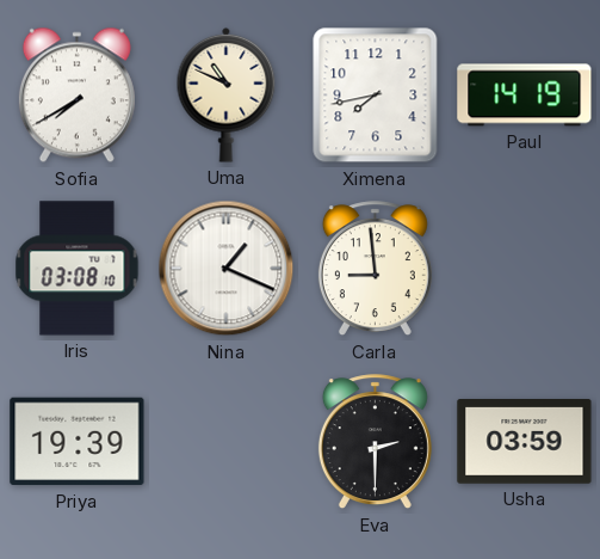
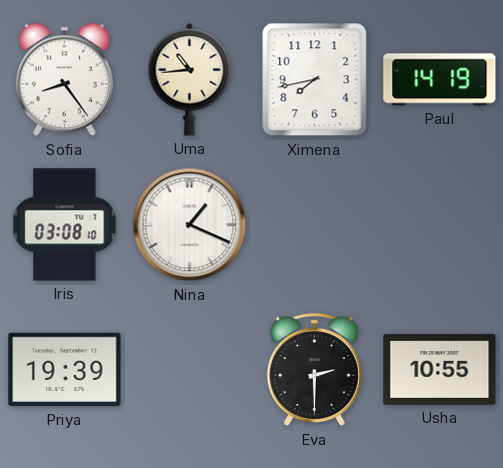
Sofia: 7:40 -> 8:24
Uma: 10:49 -> 10:44
Carla: 8:59 -> none
Usha: 03:59 -> 10:55
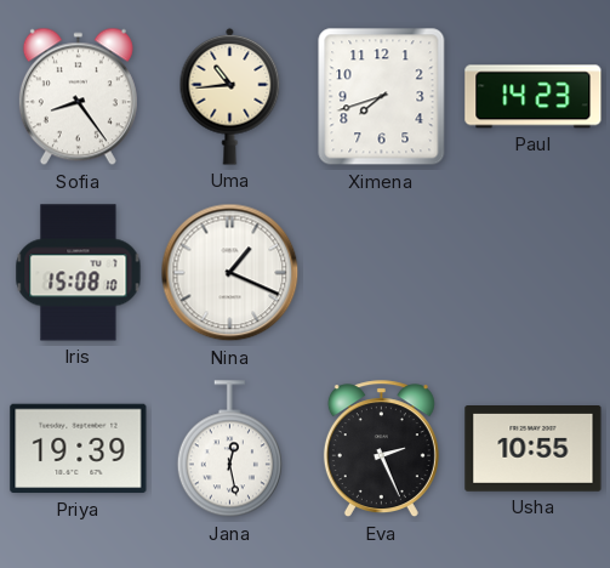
Ximena: 7:43 -> 7:42
Paul: 14:19 -> 14:23
Iris: 03:08 -> 15:08
Jana: none -> 12:28
Eva: 2:30 -> 2:26
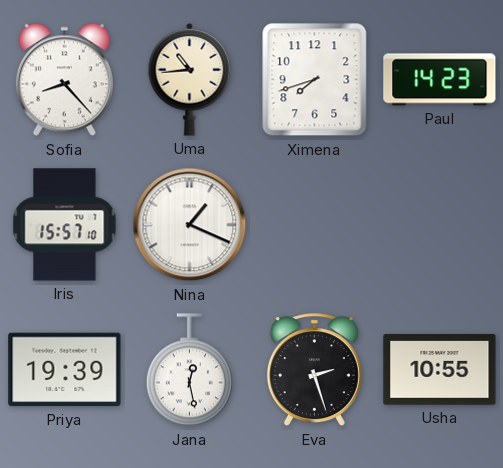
Sofia: 8:24 -> 8:23
Iris: 15:08 -> 15:57
Eva: 2:26 -> 2:27
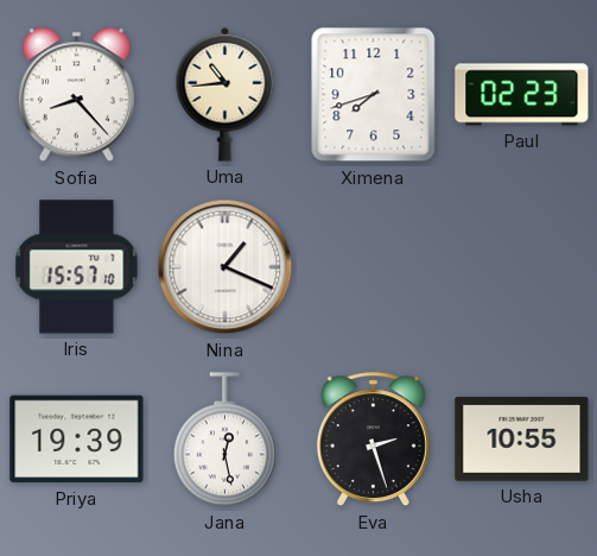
Paul: 14:23 -> 02:23
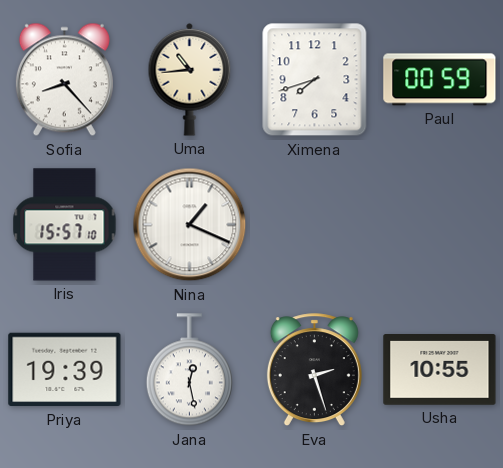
Paul: 02:23 -> 00:59
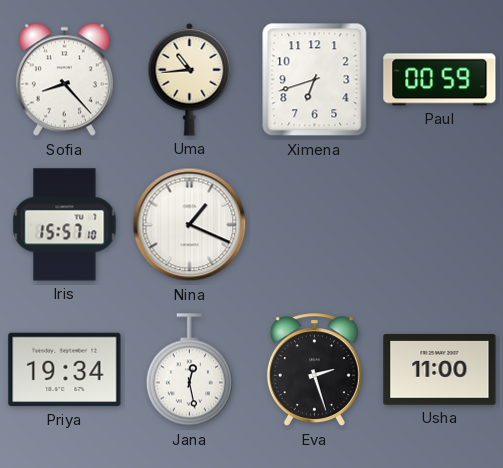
Ximena: 7:42 -> 6:42
Priya: 19:39 -> 19:34
Usha: 10:55 -> 11:00
